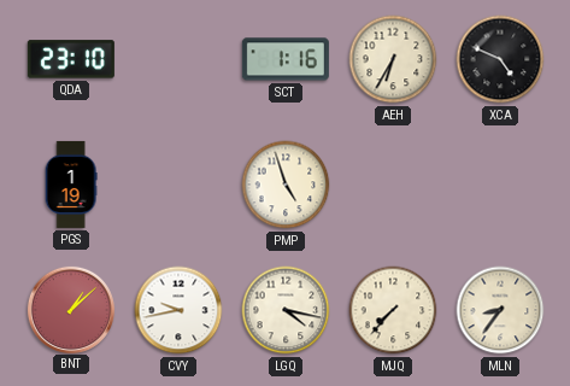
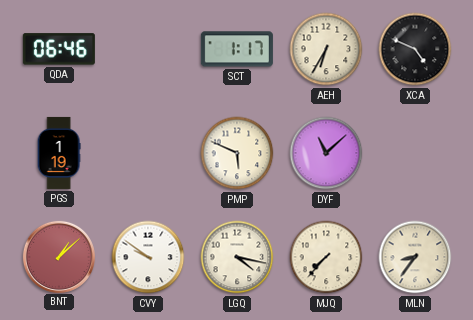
QDA: 23:10 -> 06:46
SCT: 1:16 -> 1:17
PMP: 4:57 -> 5:49
DYF: none -> 11:08
CVY: 9:43 -> 9:51
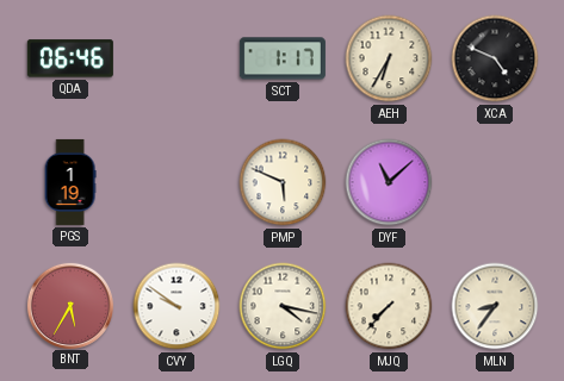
BNT: 1:08 -> 5:35
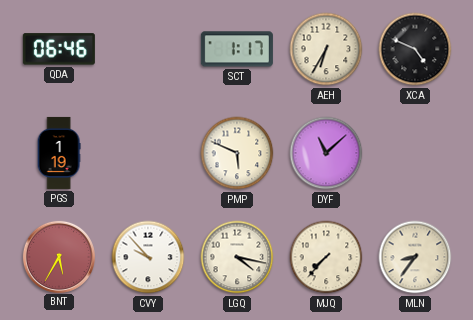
CVY: 9:51 -> 9:53
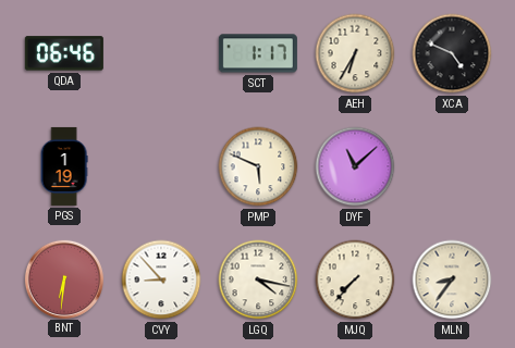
BNT: 5:35 -> 6:31
CVY: 9:53 -> 8:53
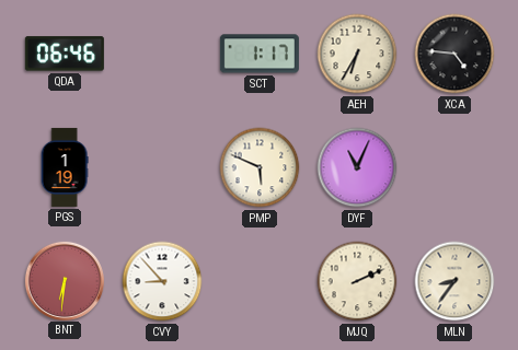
XCA: 4:49 -> 4:46
DYF: 11:08 -> 11:04
LGQ: 4:17 -> none
MJQ: 7:37 -> 2:11
